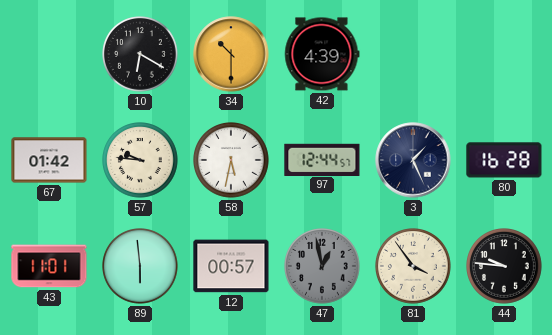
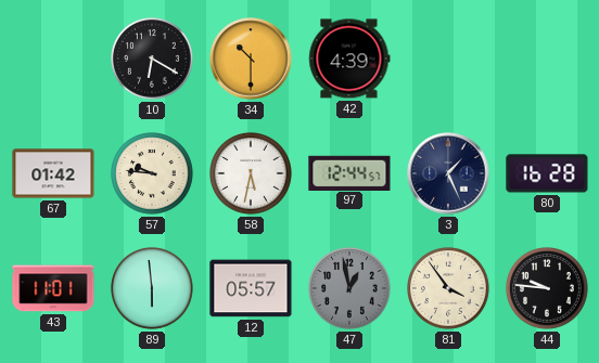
12: 00:57 -> 05:57
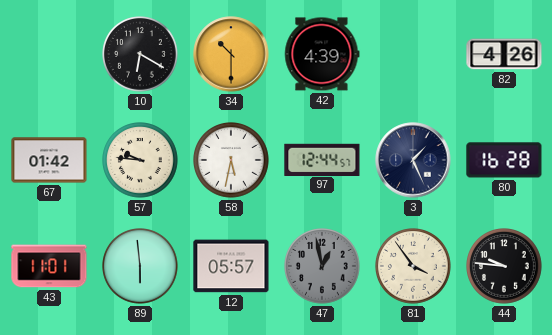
82: none -> 4:26
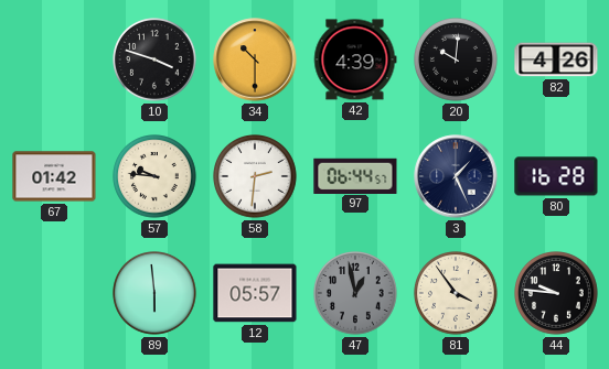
10: 6:20 -> 3:48
20: none -> 10:01
58: 5:32 -> 2:31
97: 12:44 -> 06:44
43: 11:01 -> none
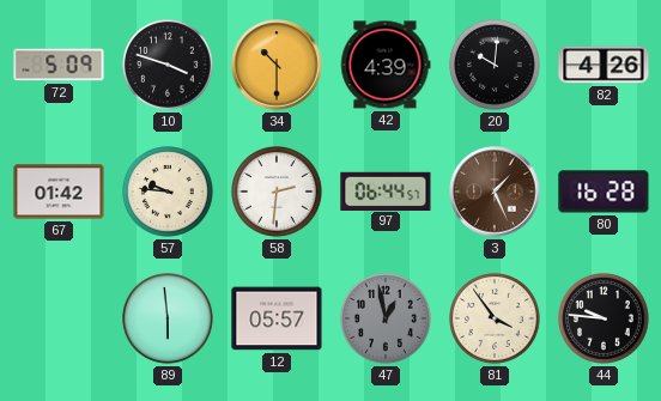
72: none -> 5:09
3 dial: navy -> brown
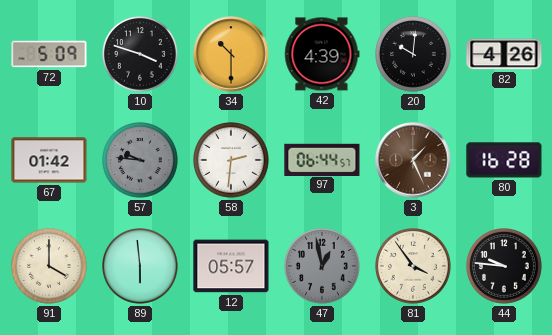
57 dial: cream -> grey
91: none -> 4:00
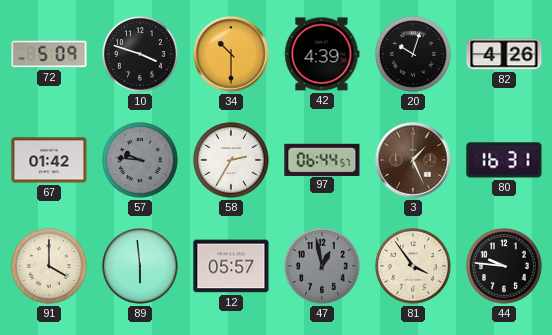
20: 10:01 -> 10:03
58: 2:31 -> 2:35
80: 16:28 -> 16:31
